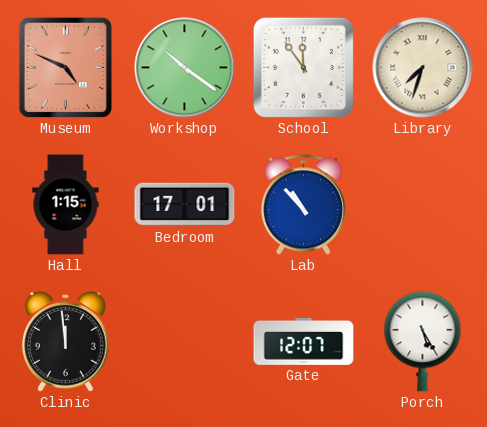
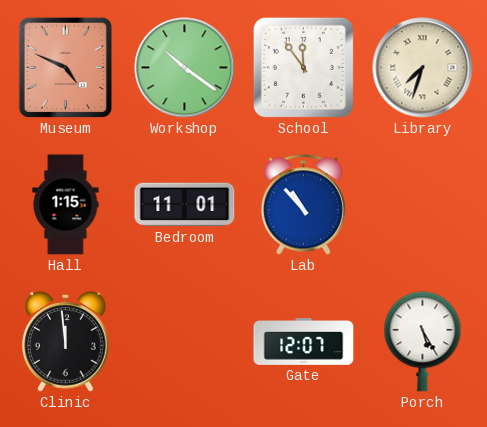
Bedroom: 17:01 -> 11:01
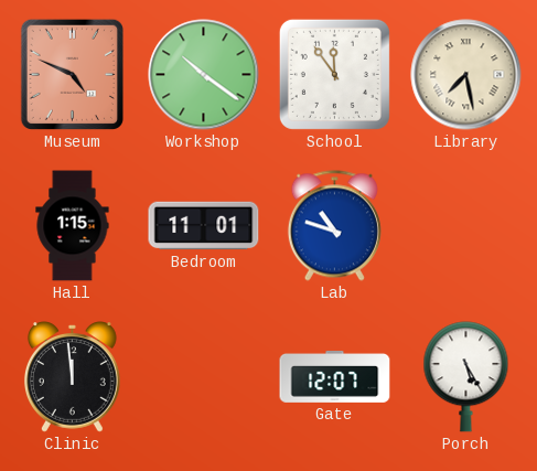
Library: 7:33 -> 7:28
Lab: 10:53 -> 10:48
